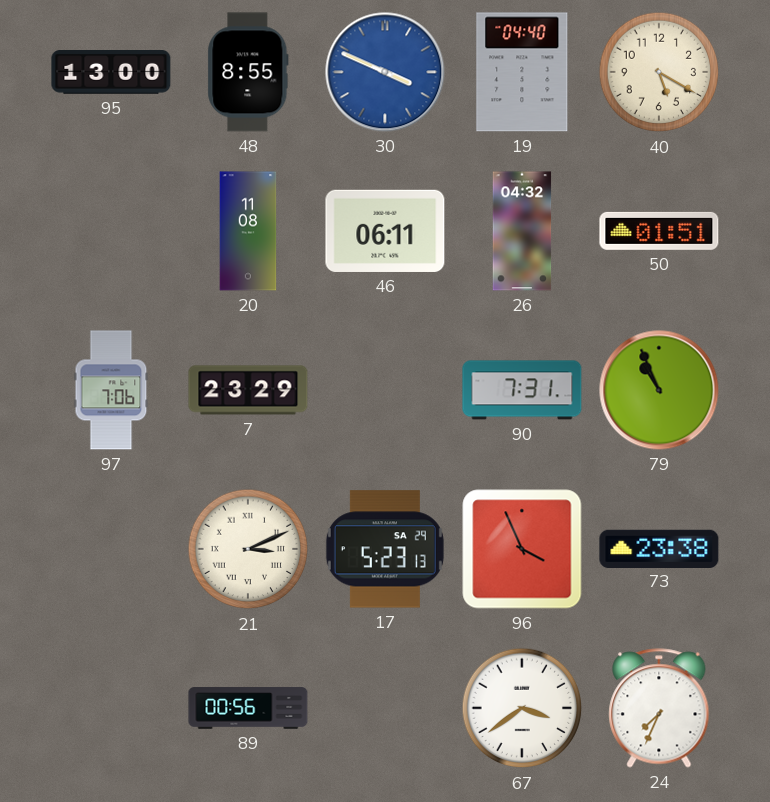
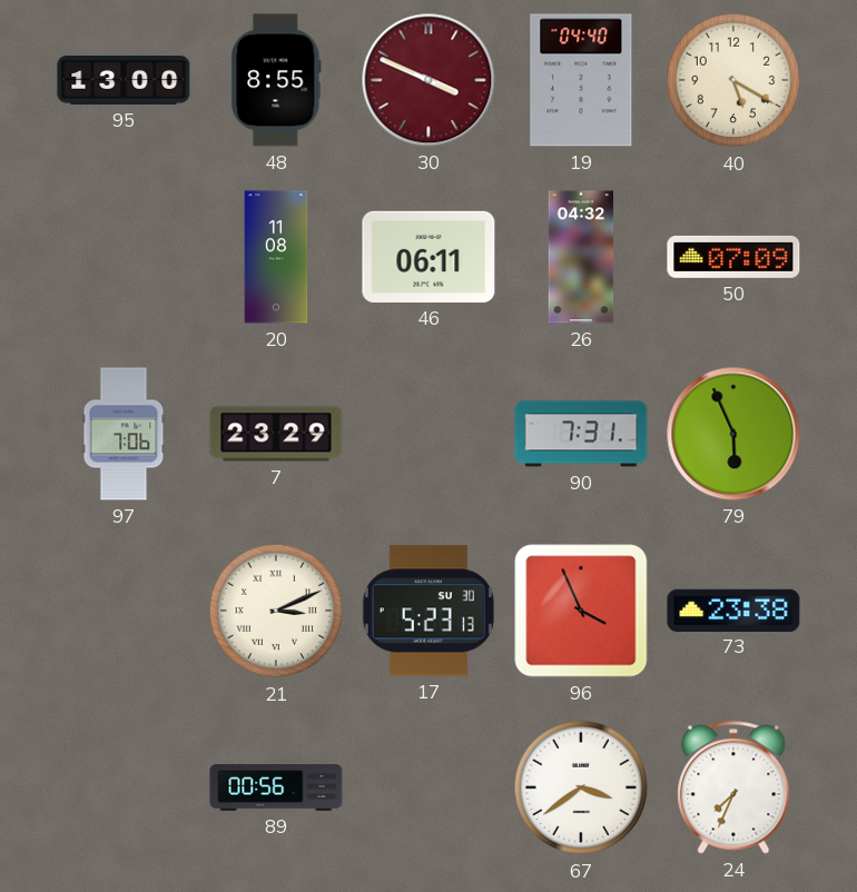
30 dial: blue -> burgundy
50: 01:51 -> 07:09
79: 10:56 -> 5:56
17 date: SA 29 -> SU 30
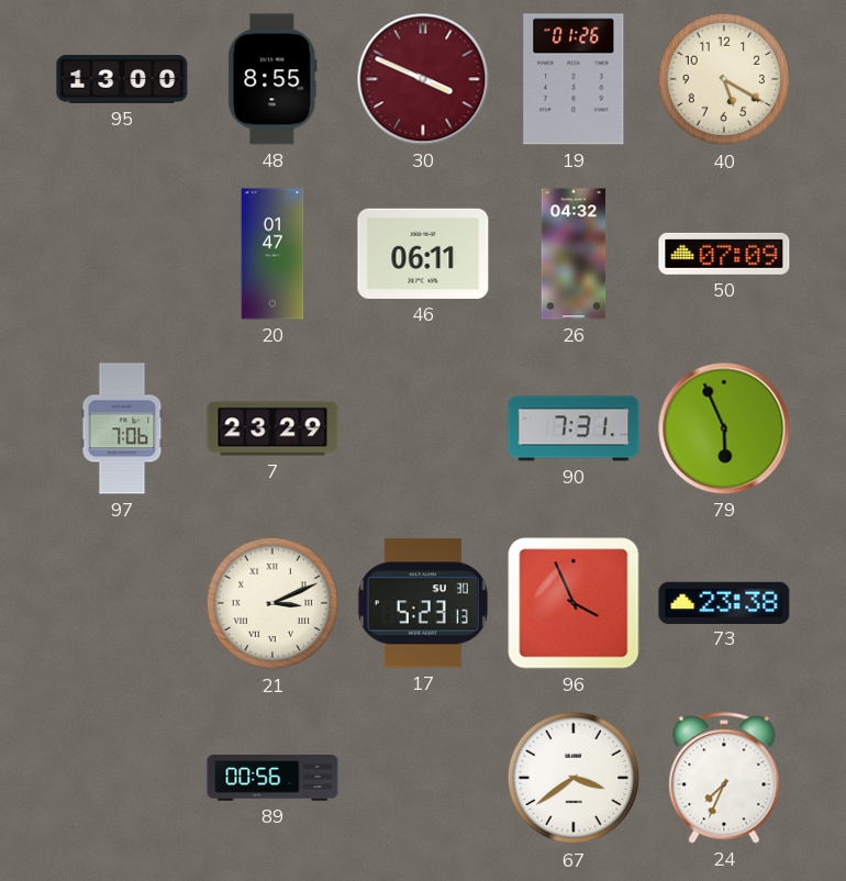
19: 04:40 -> 01:26
20: 11:08 -> 01:47
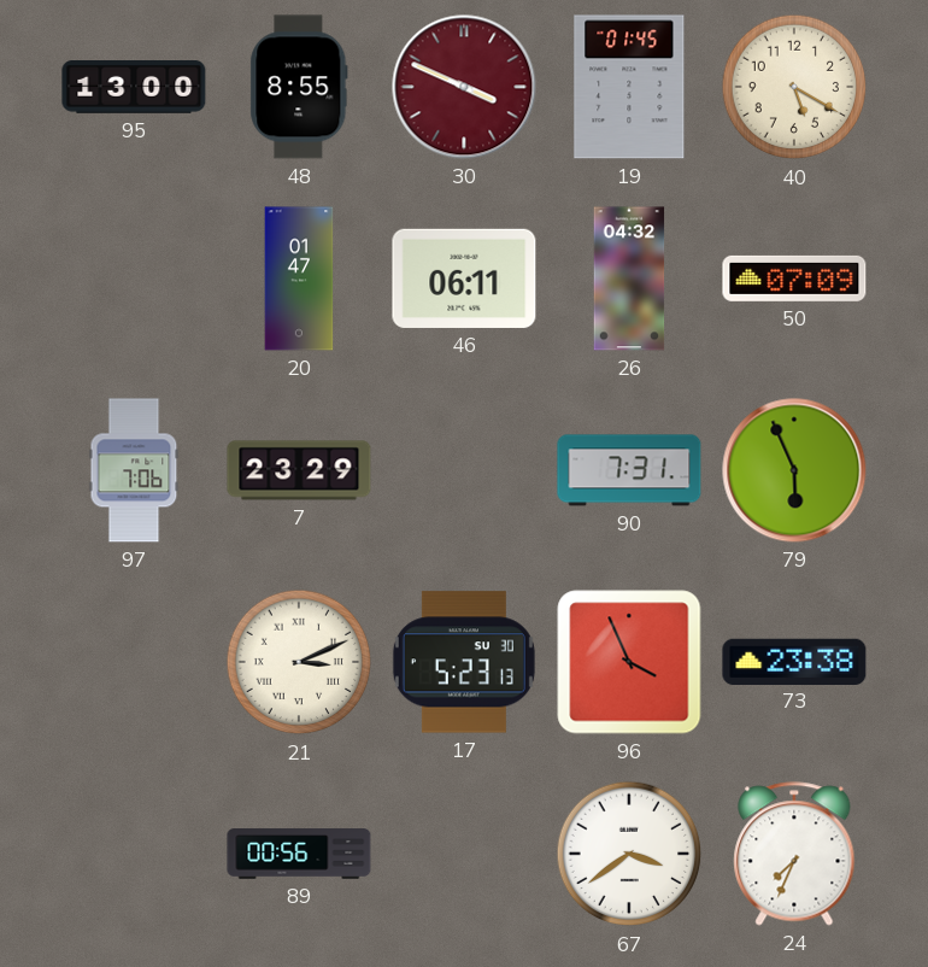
19: 01:26 -> 01:45
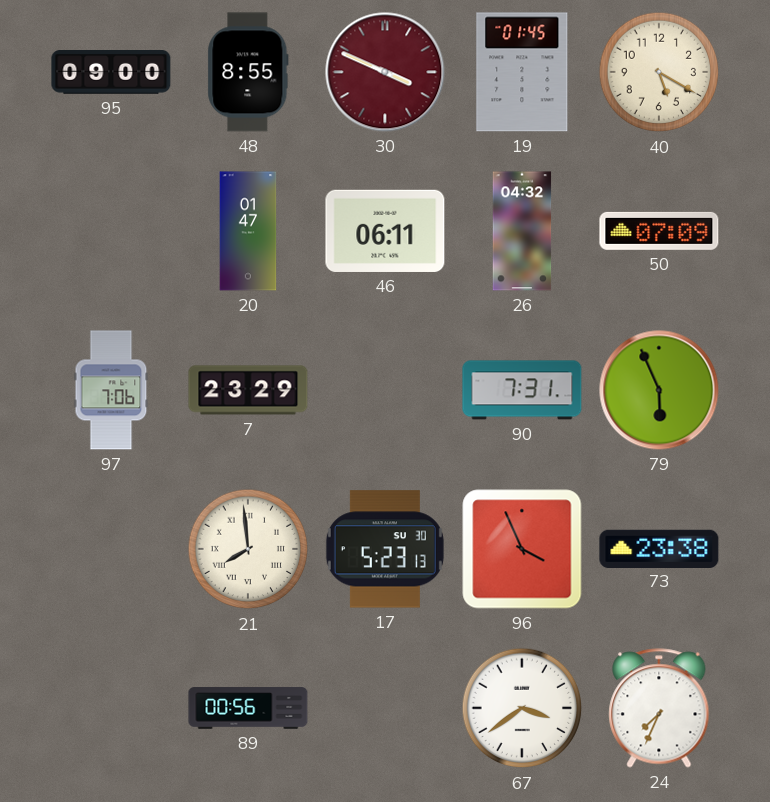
95: 13:00 -> 09:00
21: 3:11 -> 7:59
